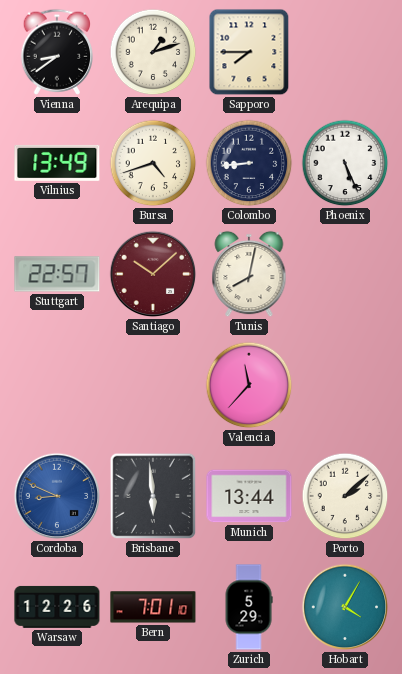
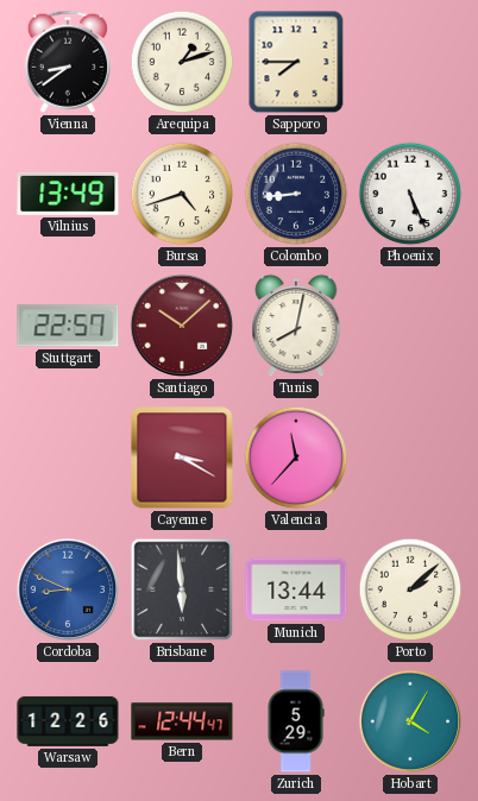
Cayenne: none -> 3:20
Bern: 7:01 -> 12:44
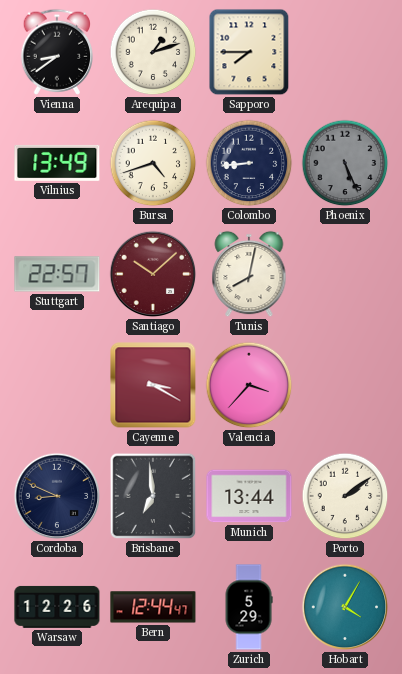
Phoenix dial: white -> grey
Valencia: 11:37 -> 3:37
Cordoba dial: blue -> navy
Brisbane: 5:59 -> 6:59
Porto: 2:08 -> 2:09
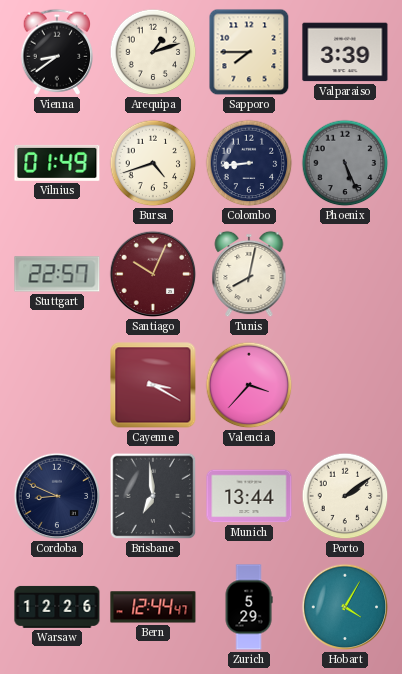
Valparaiso: none -> 3:39
Vilnius: 13:49 -> 01:49
Santiago: 10:08 -> 10:04
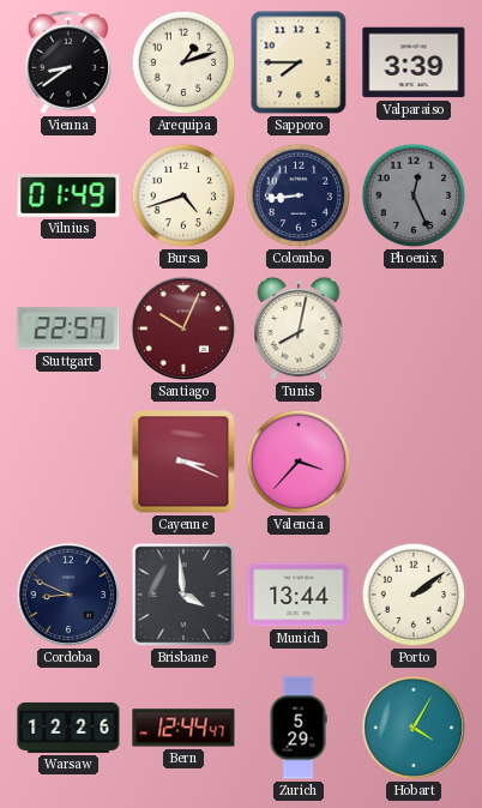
Phoenix: 5:26 -> 12:26
Cayenne: 3:20 -> 3:19
Brisbane: 6:59 -> 3:59
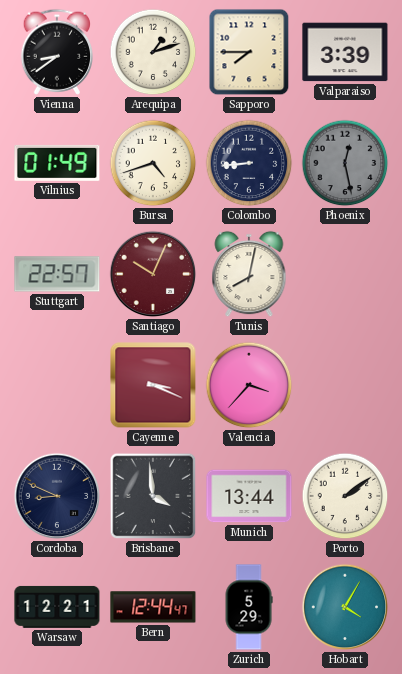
Phoenix: 12:26 -> 12:28
Warsaw: 12:26 -> 12:21
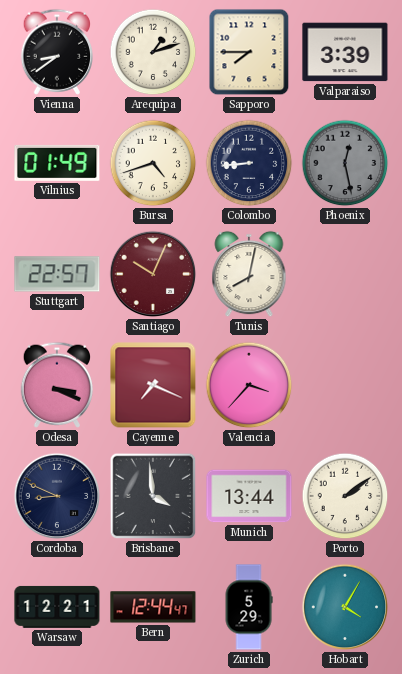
Odesa: none -> 3:19
Cayenne: 3:19 -> 7:19
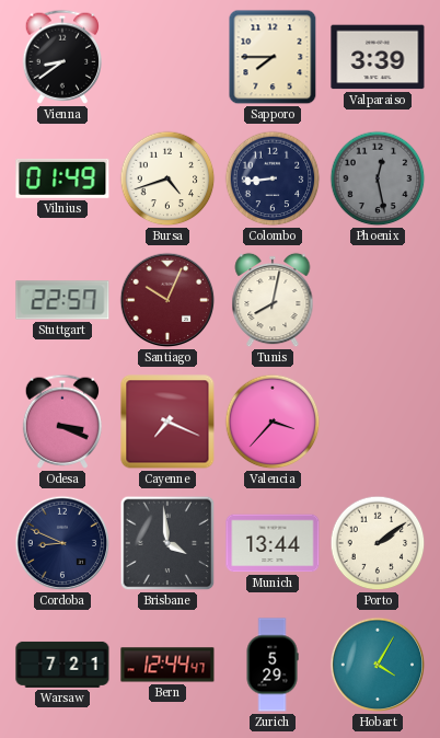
Arequipa: 1:12 -> none
Warsaw: 12:21 -> 7:21
